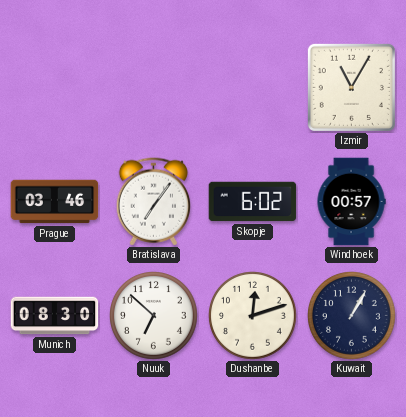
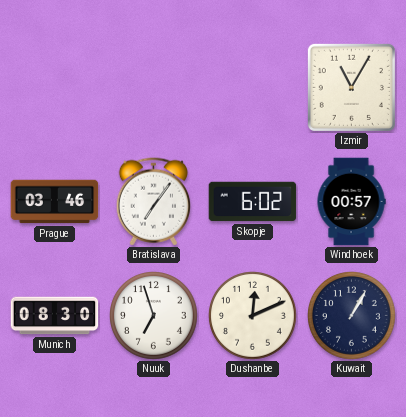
Nuuk: 6:52 -> 6:57
Dushanbe: 12:12 -> 12:11
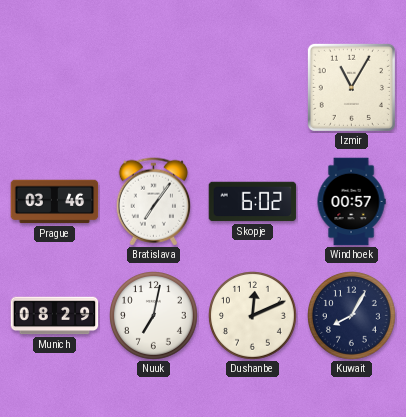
Munich: 08:30 -> 08:29
Nuuk: 6:57 -> 7:02
Kuwait: 1:05 -> 8:05
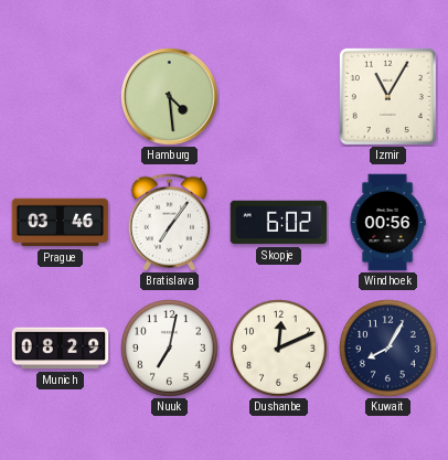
Hamburg: none -> 4:29
Windhoek: 00:57 -> 00:56
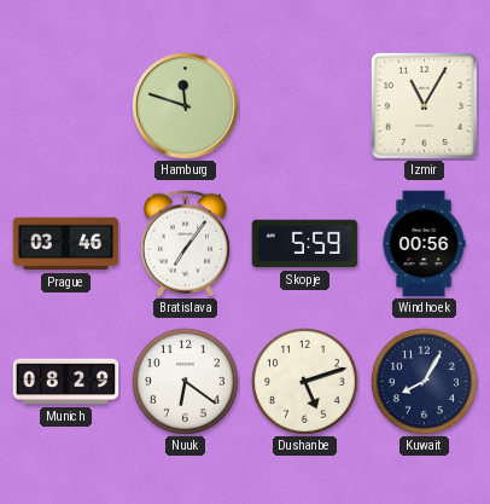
Hamburg: 4:29 -> 11:48
Skopje: 6:02 -> 5:59
Nuuk: 7:02 -> 6:21
Dushanbe: 12:11 -> 5:12
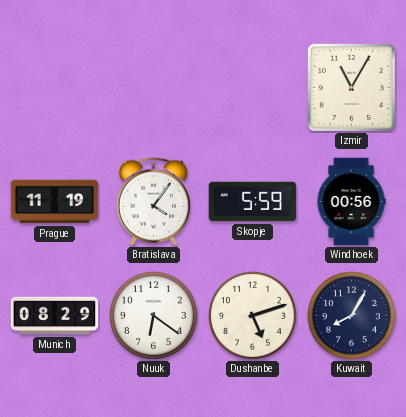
Hamburg: 11:48 -> none
Prague: 03:46 -> 11:19
Bratislava: 7:06 -> 4:06
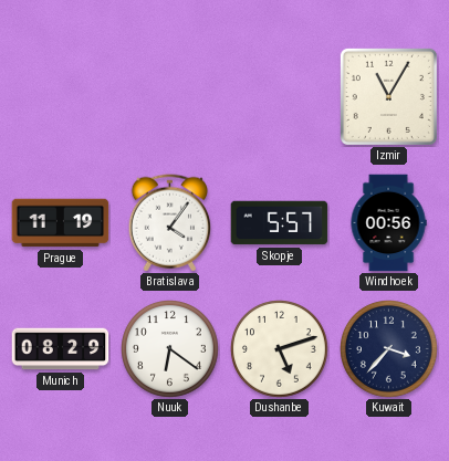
Skopje: 5:59 -> 5:57
Kuwait: 8:05 -> 3:37
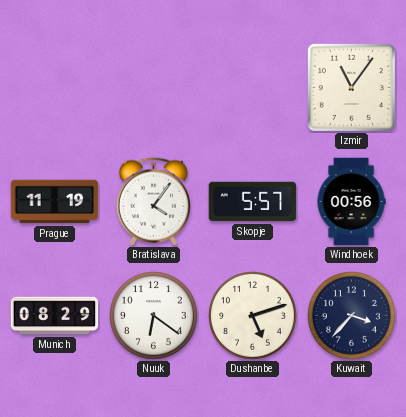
Izmir: 11:05 -> 11:06
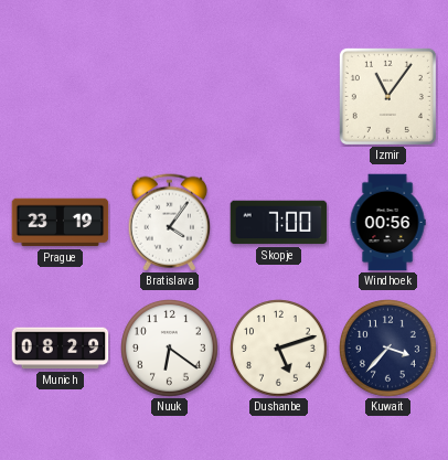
Prague: 11:19 -> 23:19
Skopje: 5:57 -> 7:00
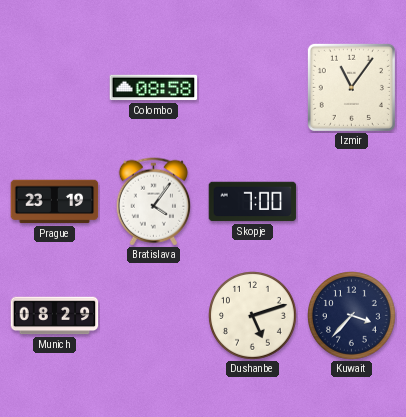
Colombo: none -> 08:58
Windhoek: 00:56 -> none
Nuuk: 6:21 -> none
